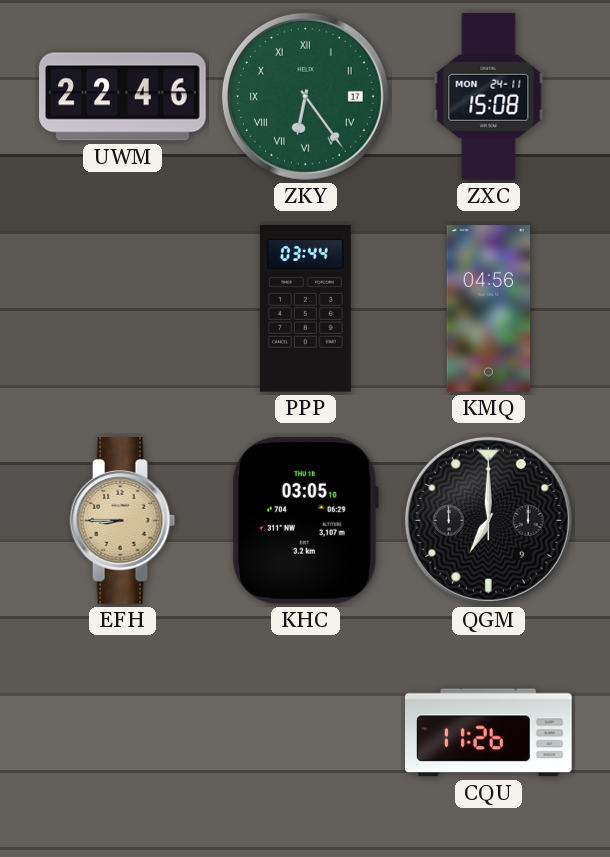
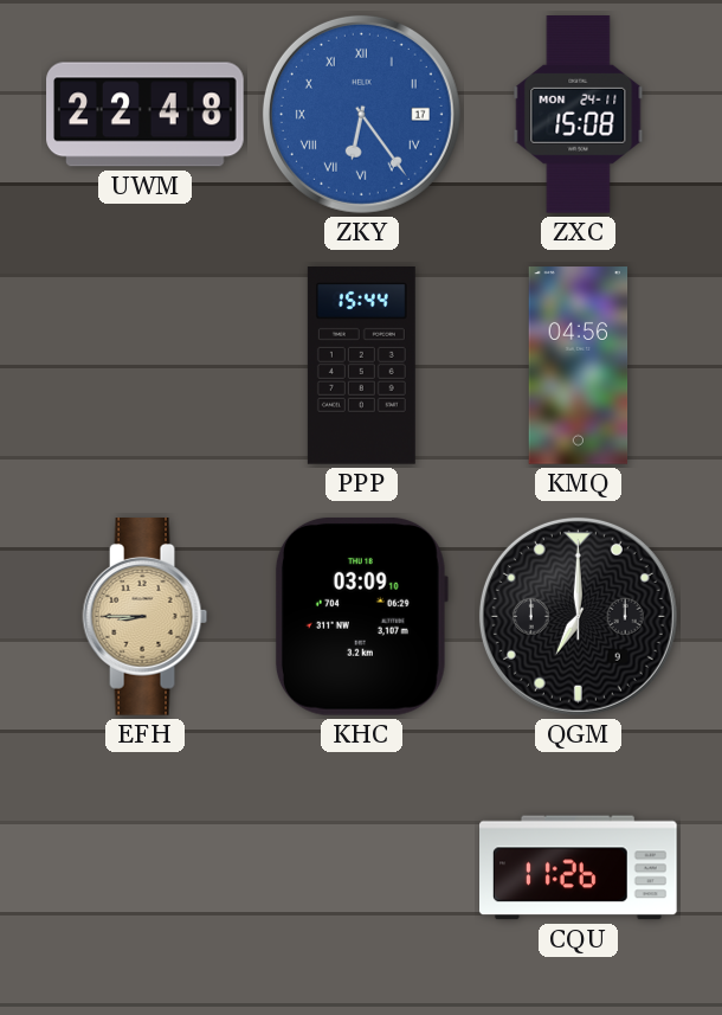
UWM: 22:46 -> 22:48
ZKY dial: green -> blue
PPP: 03:44 -> 15:44
KHC: 03:05 -> 03:09
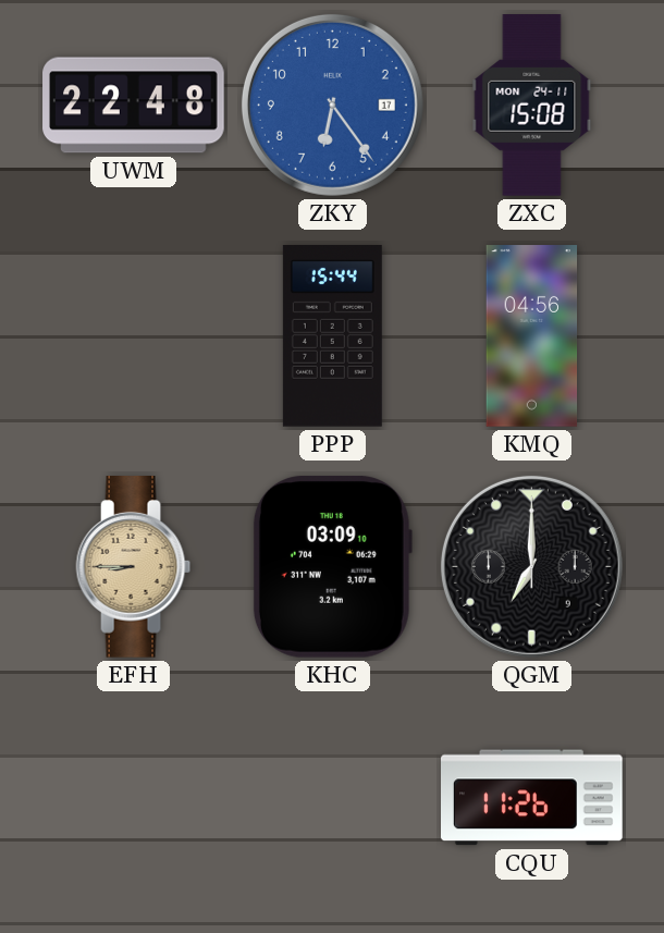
ZKY numerals: Roman -> Arabic
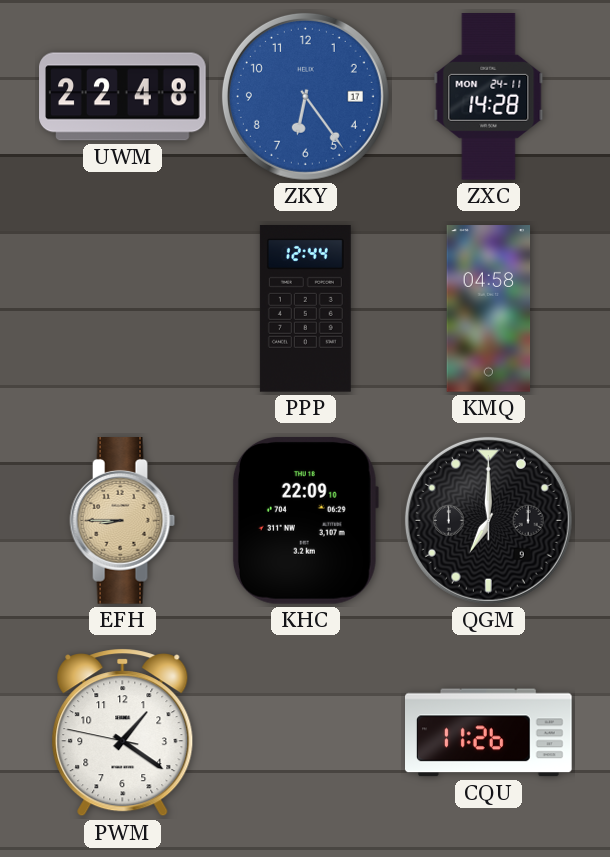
ZXC: 15:08 -> 14:28
PPP: 15:44 -> 12:44
KMQ: 04:56 -> 04:58
KHC: 03:09 -> 22:09
PWM: none -> 1:20
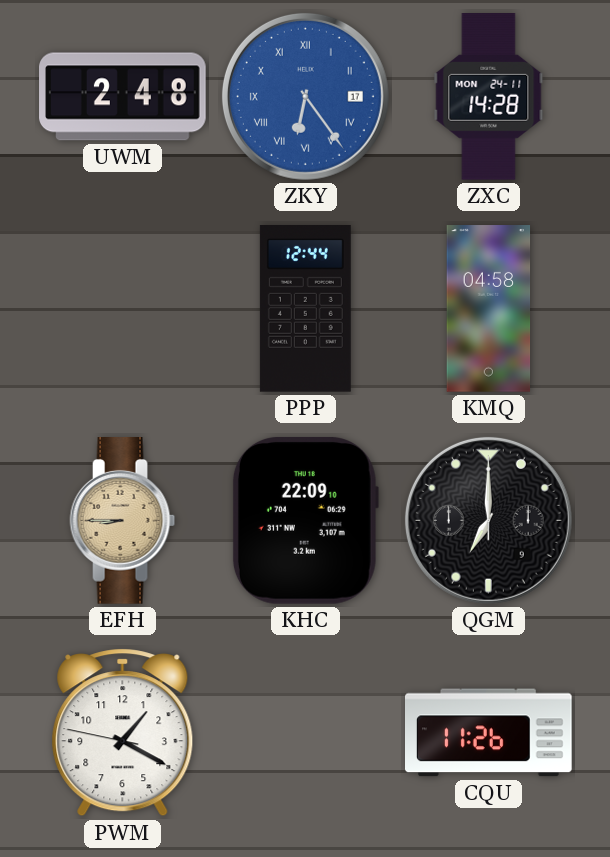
UWM: 22:48 -> 2:48
ZKY numerals: Arabic -> Roman
PWM: 1:20 -> 1:19
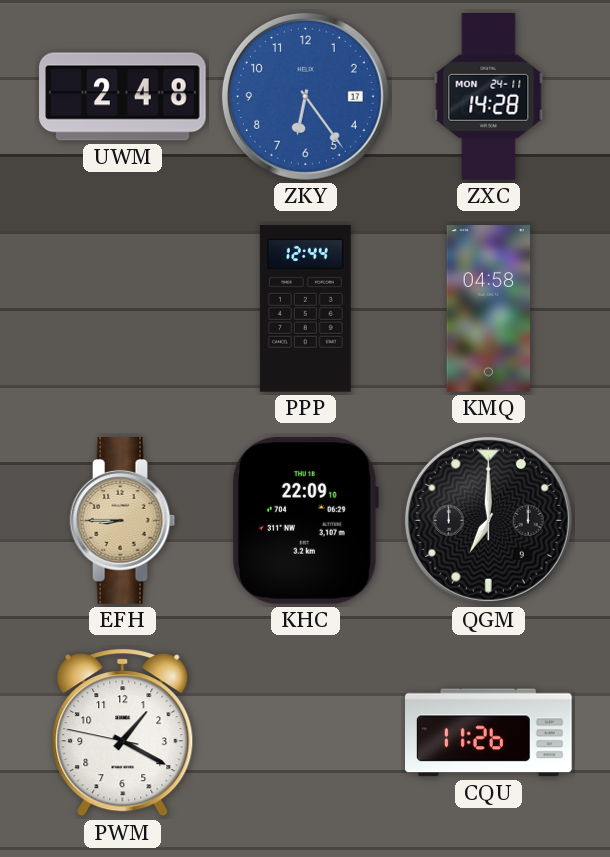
ZKY numerals: Roman -> Arabic
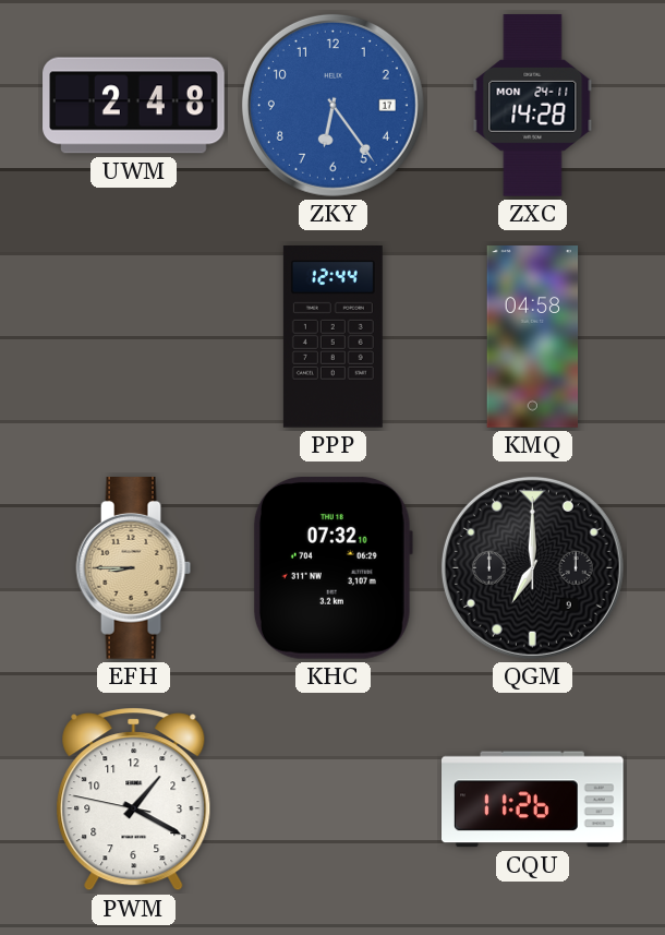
KHC: 22:09 -> 07:32
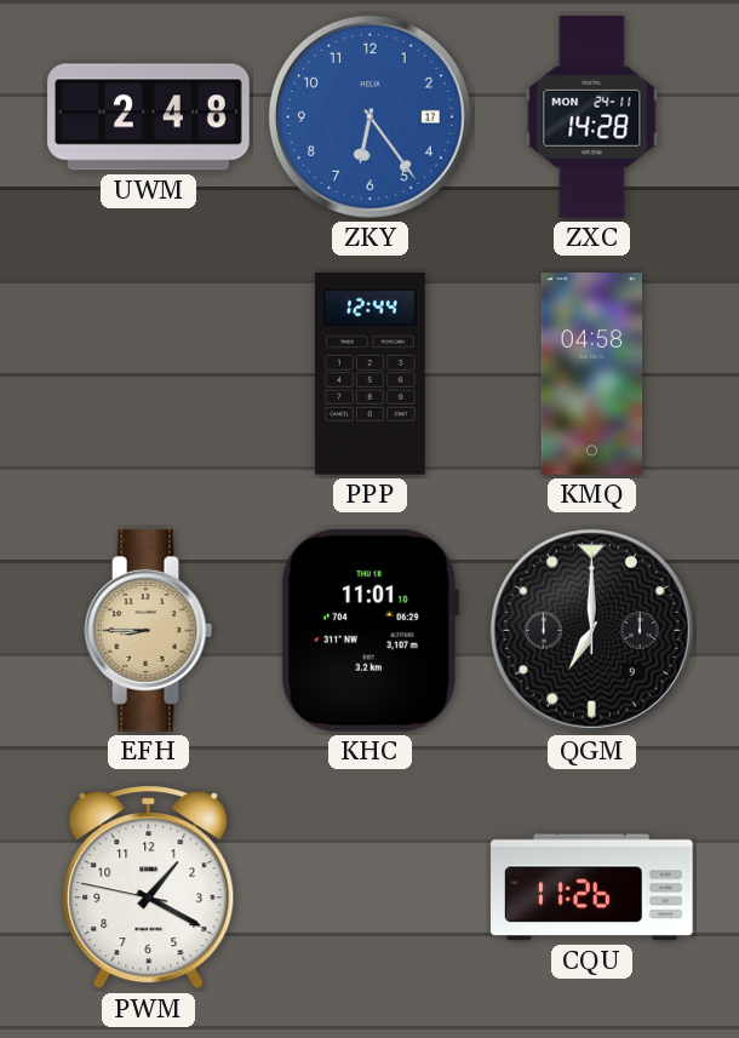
KHC: 07:32 -> 11:01
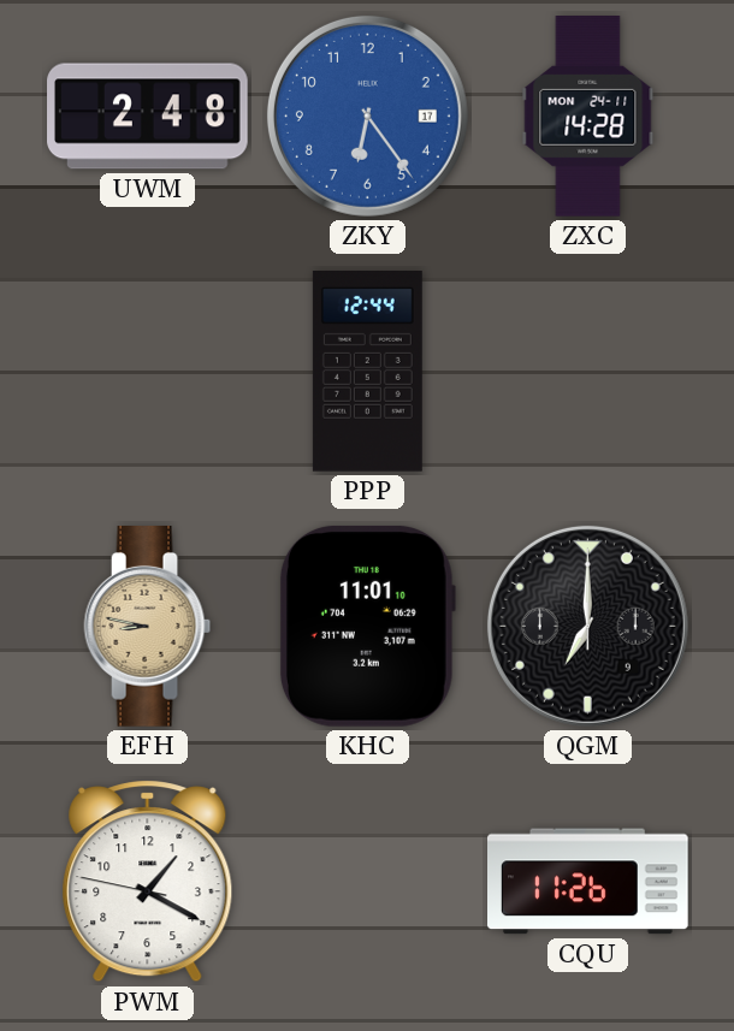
KMQ: 04:58 -> none
EFH: 8:45 -> 8:47
